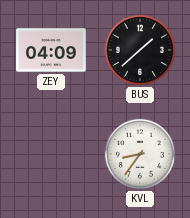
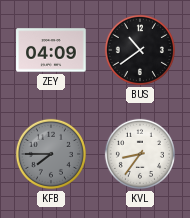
BUS: 1:38 -> 10:39
KFB: none -> 7:45
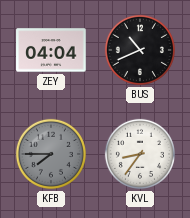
ZEY: 04:09 -> 04:04
BUS: 10:39 -> 10:41
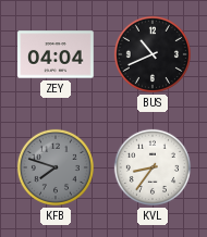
KFB: 7:45 -> 7:48
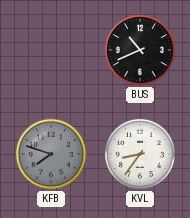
ZEY: 04:04 -> none
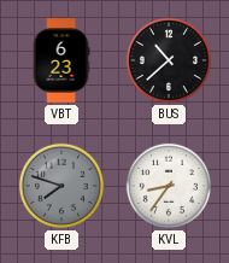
VBT: none -> 6:23
BUS: 10:41 -> 10:38
